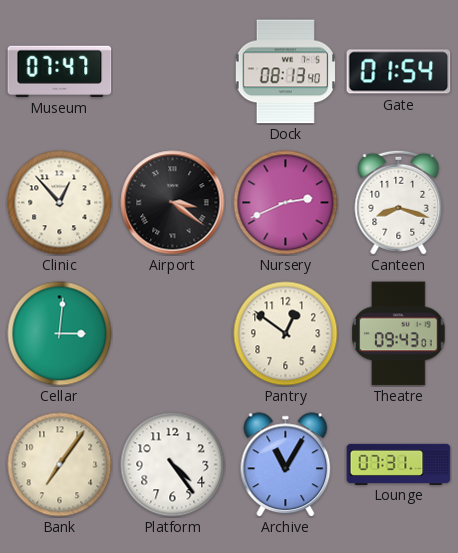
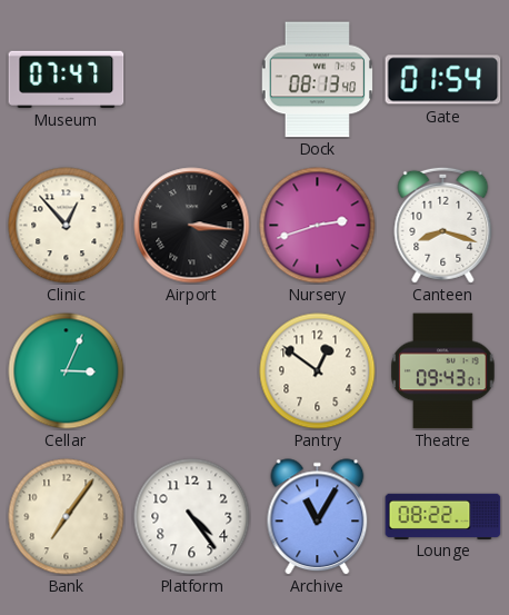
Airport: 3:21 -> 3:16
Nursery: 2:41 -> 2:42
Cellar: 3:01 -> 3:04
Lounge: 07:31 -> 08:22
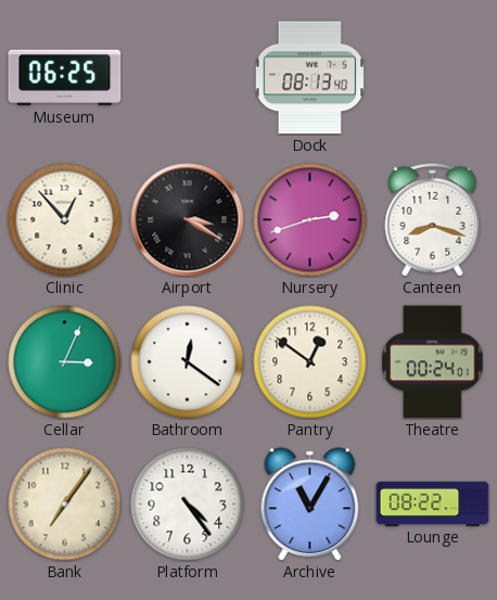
Museum: 07:47 -> 06:25
Gate: 01:54 -> none
Airport: 3:16 -> 3:20
Bathroom: none -> 12:21
Theatre: 09:43 -> 00:24
